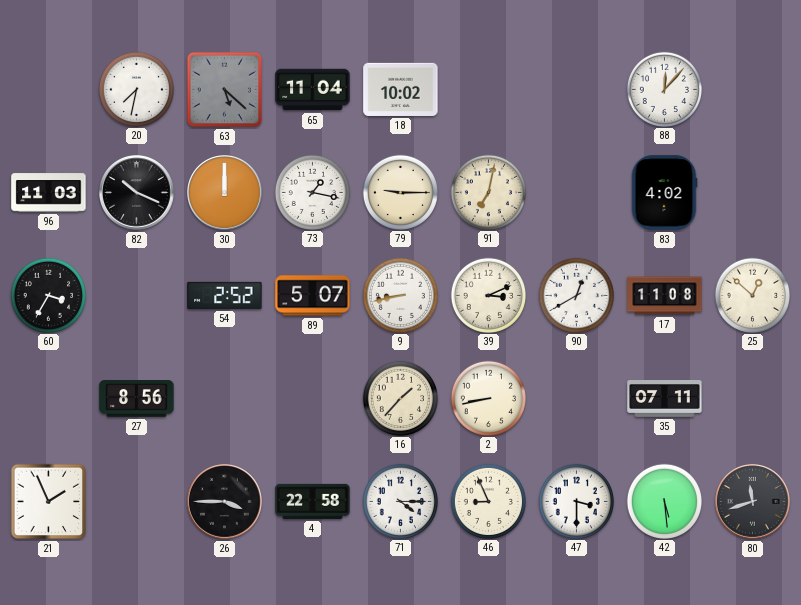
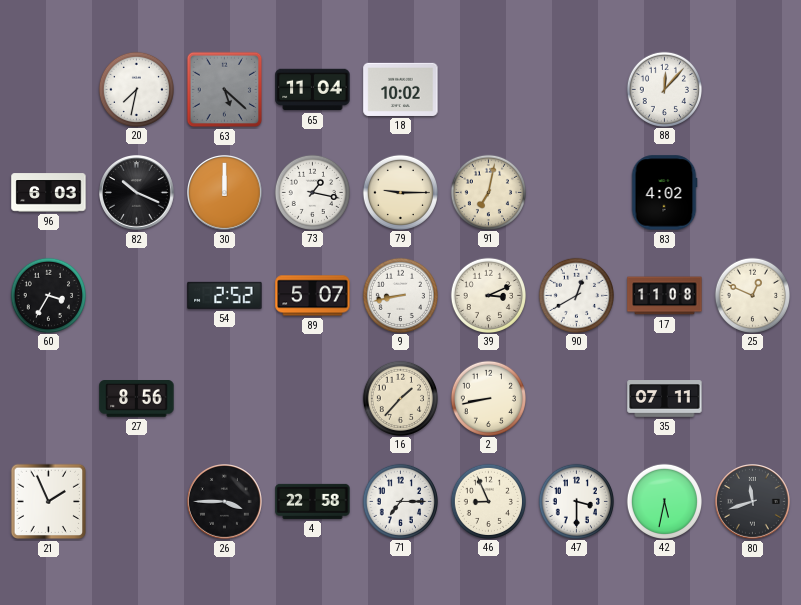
96: 11:03 -> 6:03
25: 12:52 -> 12:49
71: 4:15 -> 7:15
42: 5:29 -> 5:32
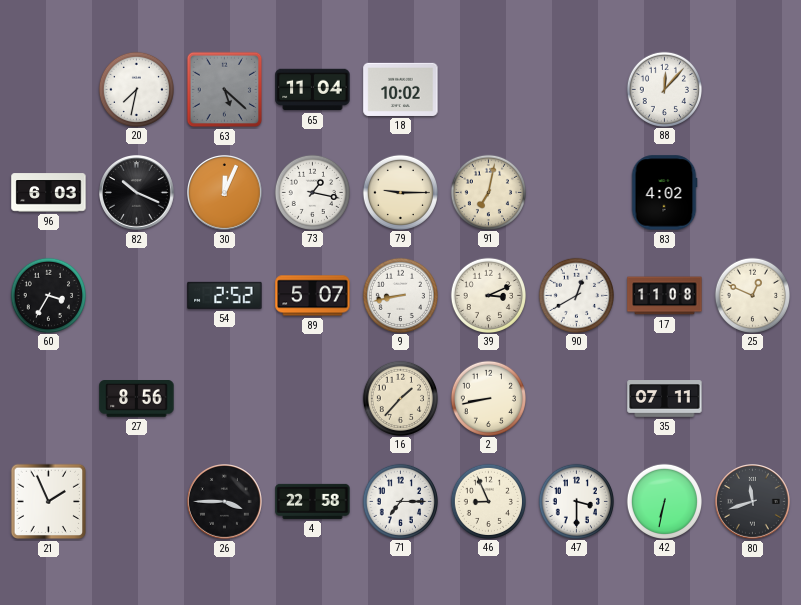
30: 12:00 -> 12:04
42: 5:32 -> 6:32
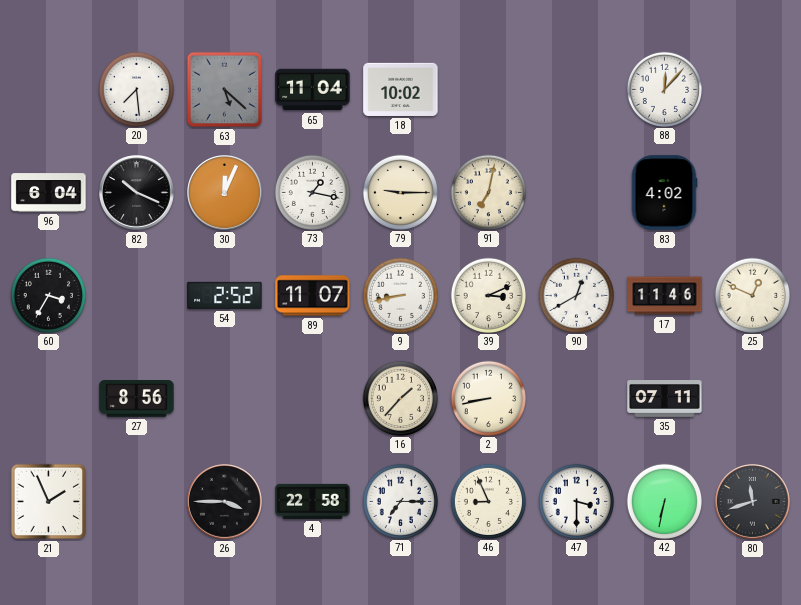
20: 7:32 -> 7:29
96: 6:03 -> 6:04
89: 5:07 -> 11:07
17: 11:08 -> 11:46
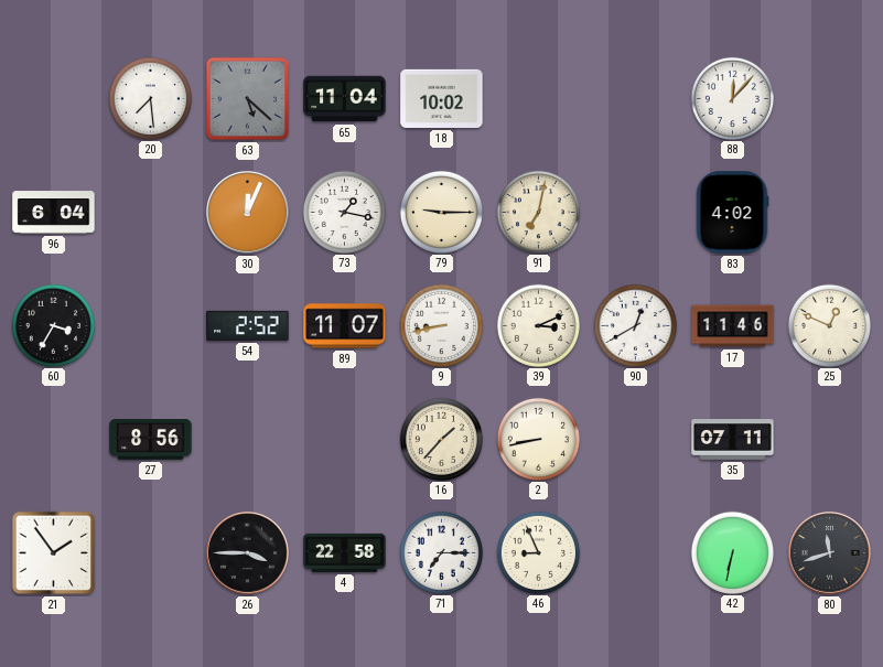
82: 10:19 -> none
21: 1:56 -> 1:54
47: 3:30 -> none
